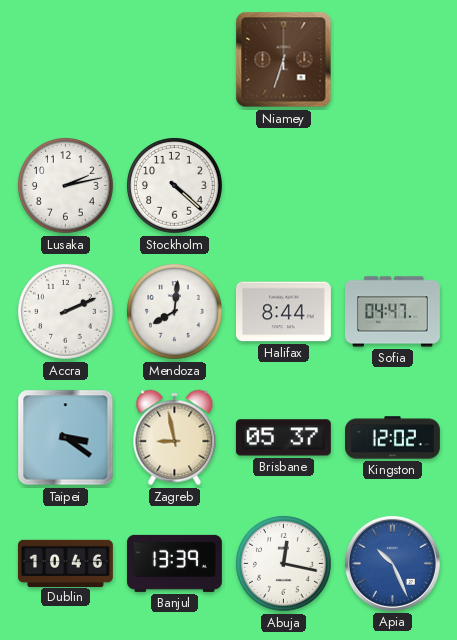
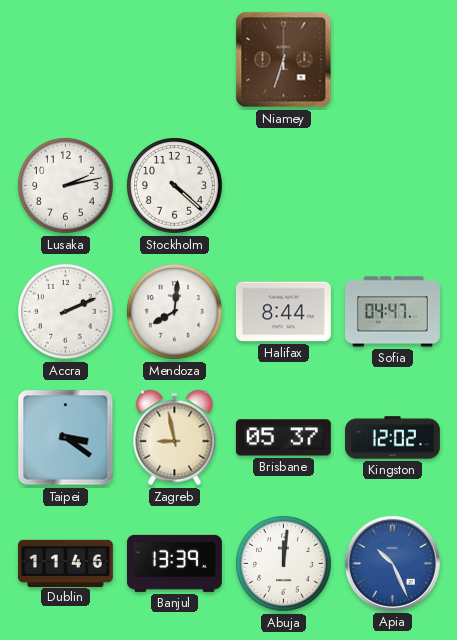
Dublin: 10:46 -> 11:46
Abuja: 12:17 -> 12:01
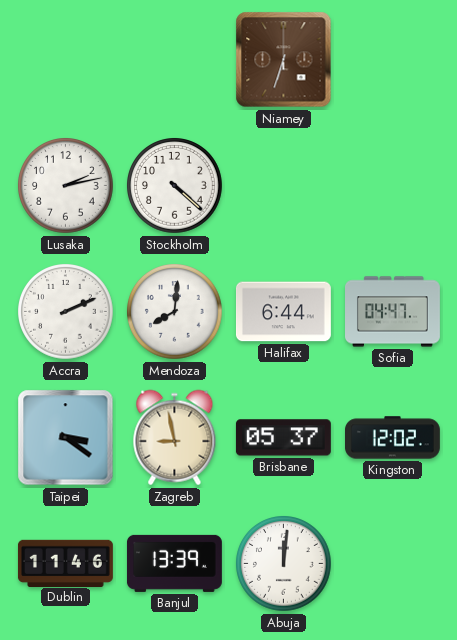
Halifax: 8:44 -> 6:44
Apia: 10:26 -> none
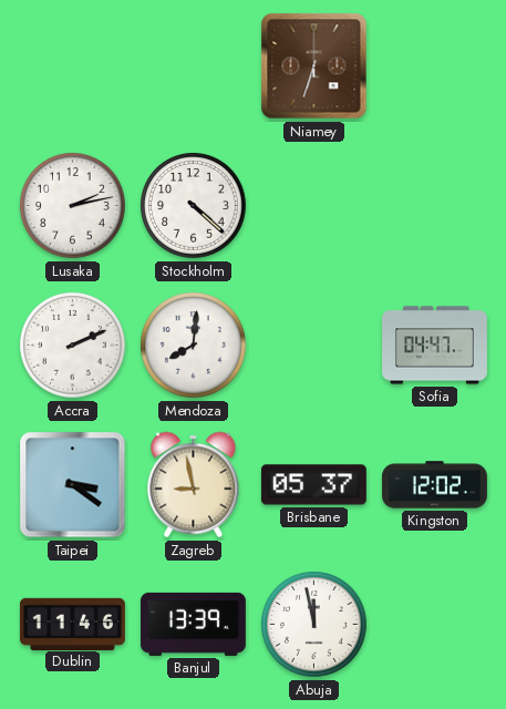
Halifax: 6:44 -> none
Abuja: 12:01 -> 11:58
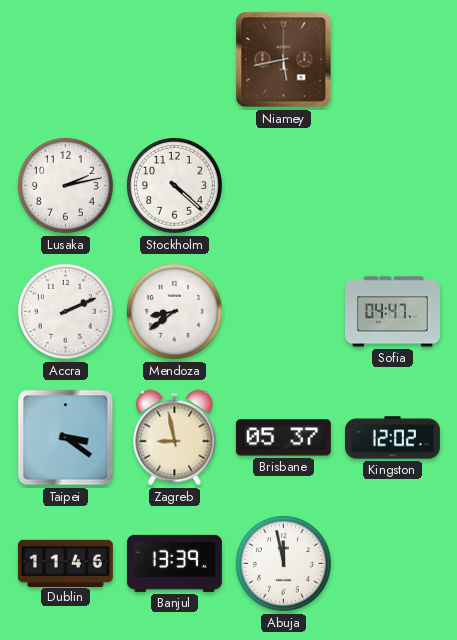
Niamey: 6:33 -> 5:43
Mendoza: 8:01 -> 8:39
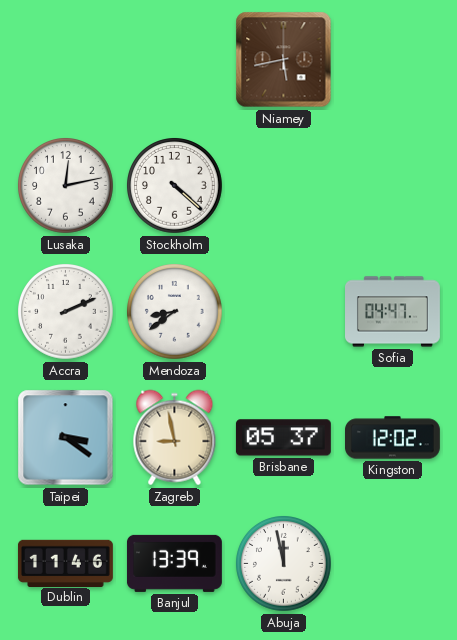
Lusaka: 2:13 -> 12:13
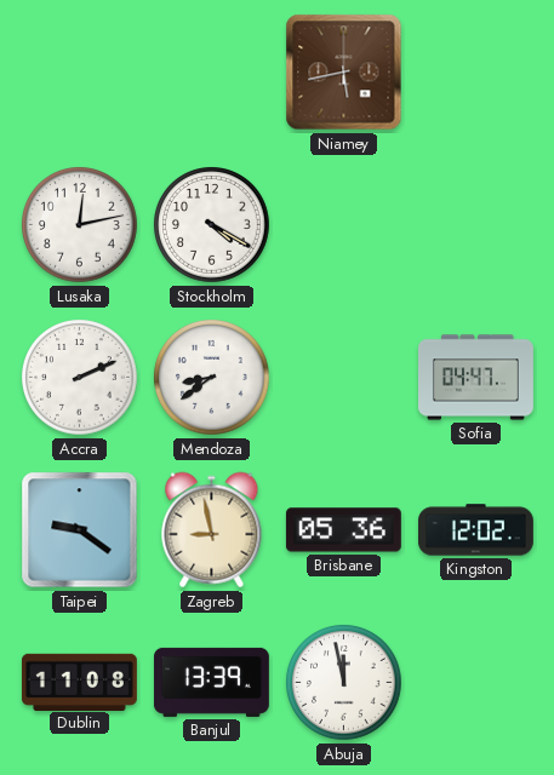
Stockholm: 4:22 -> 4:20
Taipei: 3:21 -> 9:21
Brisbane: 05:37 -> 05:36
Dublin: 11:46 -> 11:08
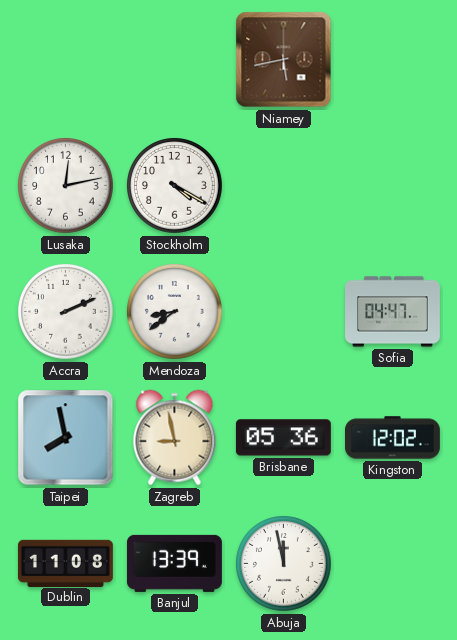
Taipei: 9:21 -> 7:58
